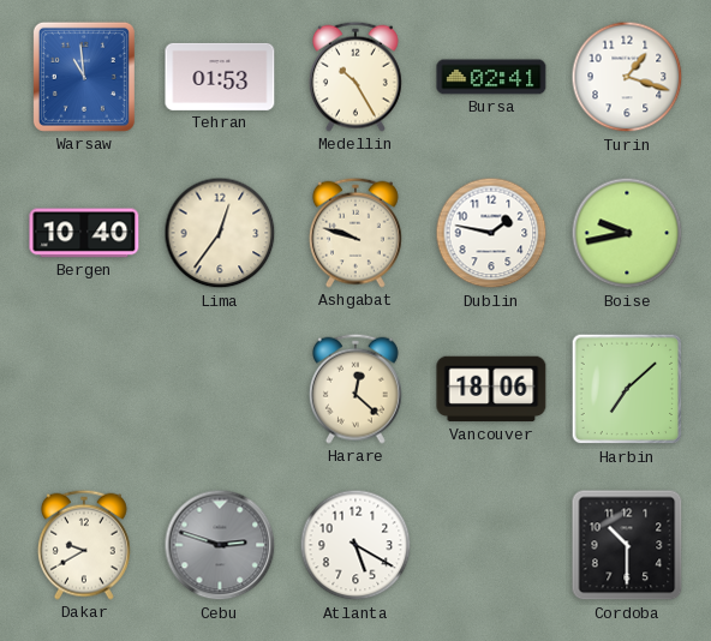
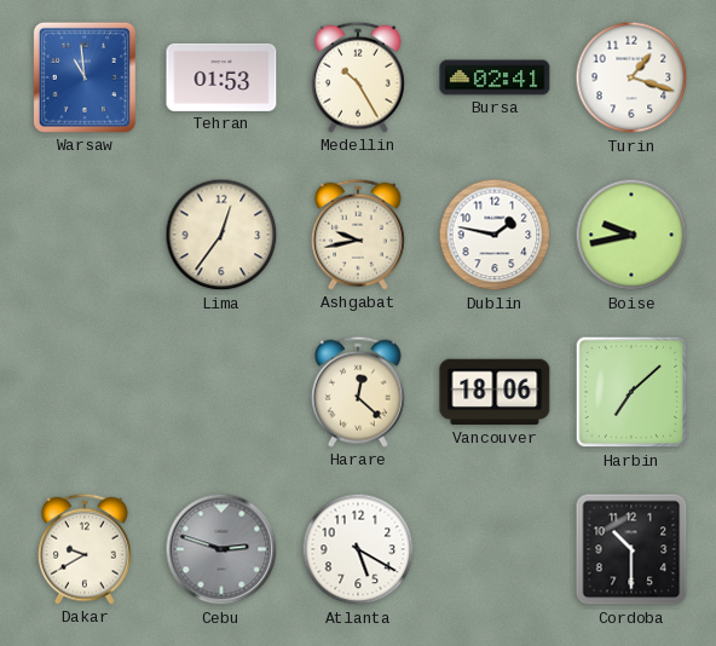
Bergen: 10:40 -> none
Ashgabat: 9:48 -> 9:43
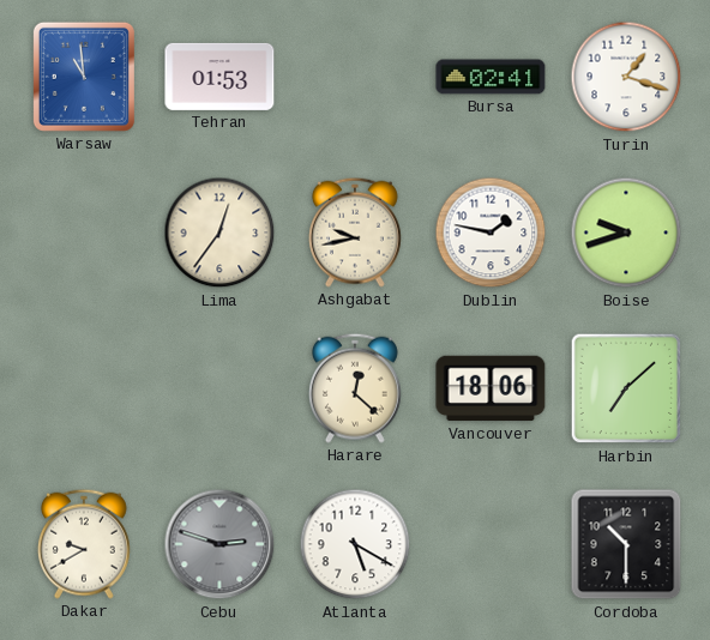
Medellin: 10:25 -> none
Boise: 9:43 -> 9:42
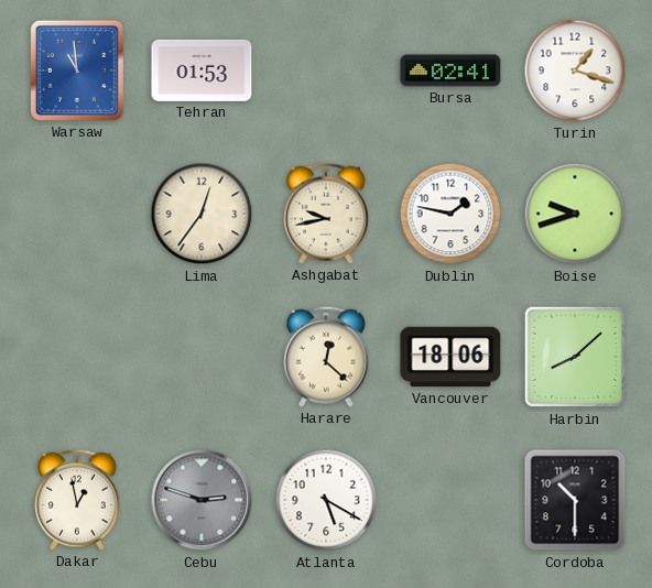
Harbin: 7:08 -> 8:08
Dakar: 9:40 -> 12:58
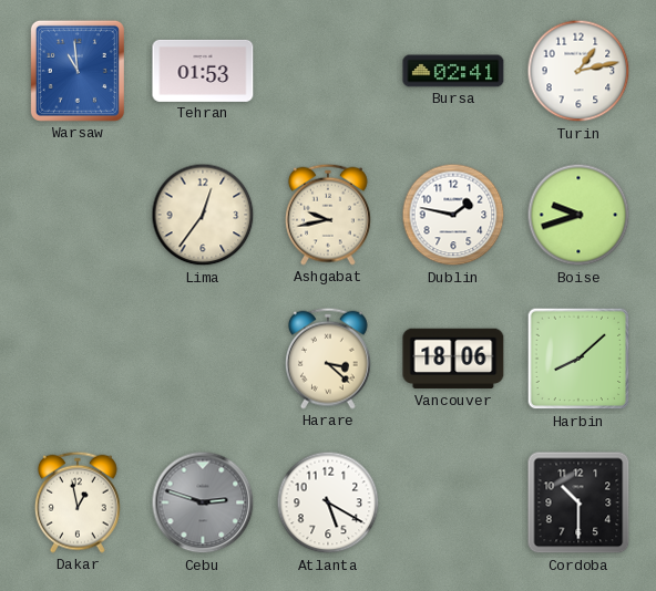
Turin: 1:18 -> 1:13
Harare: 12:22 -> 3:22
